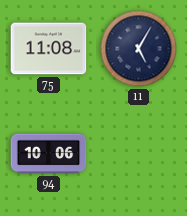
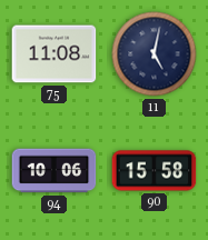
11: 5:05 -> 5:02
90: none -> 15:58
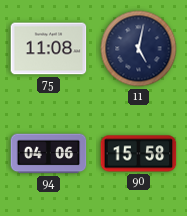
94: 10:06 -> 04:06
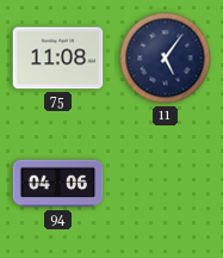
11: 5:02 -> 5:06
90: 15:58 -> none
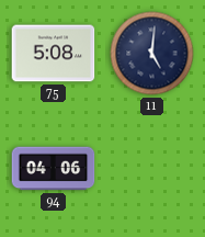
75: 11:08 -> 5:08
11: 5:06 -> 5:01
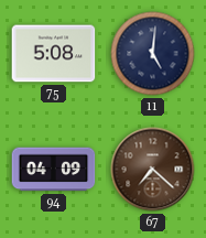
94: 04:06 -> 04:09
67: none -> 7:22
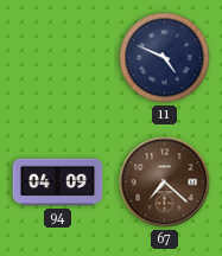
75: 5:08 -> none
11: 5:01 -> 4:49
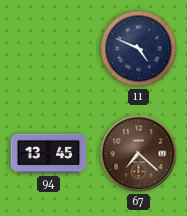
94: 04:09 -> 13:45
